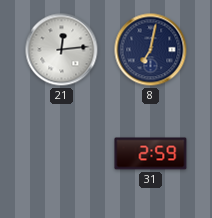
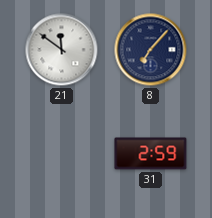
21: 12:14 -> 11:51
8: 7:02 -> 7:07
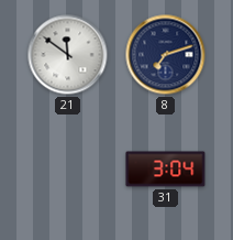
8: 7:07 -> 7:12
31: 2:59 -> 3:04
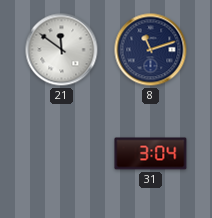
8: 7:12 -> 11:12
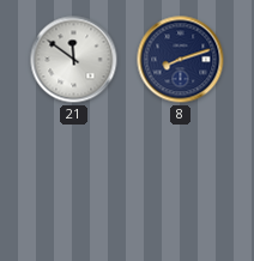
8: 11:12 -> 8:12
31: 3:04 -> none
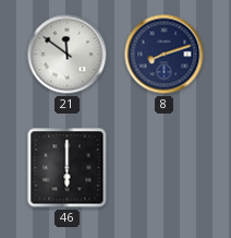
46: none -> 6:00
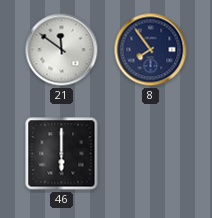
8: 8:12 -> 7:54
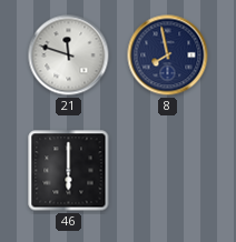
21: 11:51 -> 11:48
8: 7:54 -> 7:58
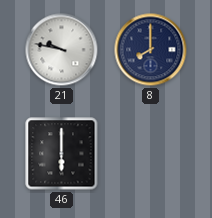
21: 11:48 -> 9:47
8: 7:58 -> 8:00
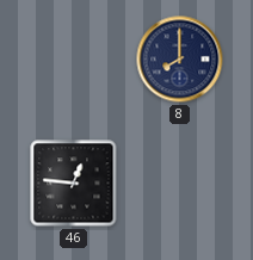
21: 9:47 -> none
46: 6:00 -> 12:46
